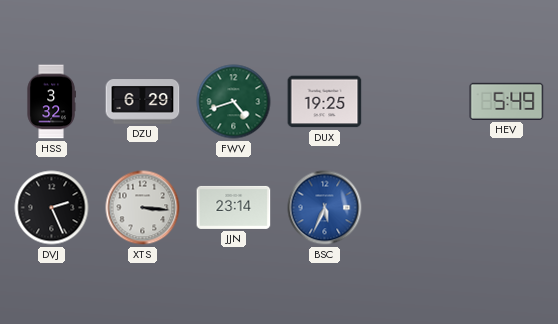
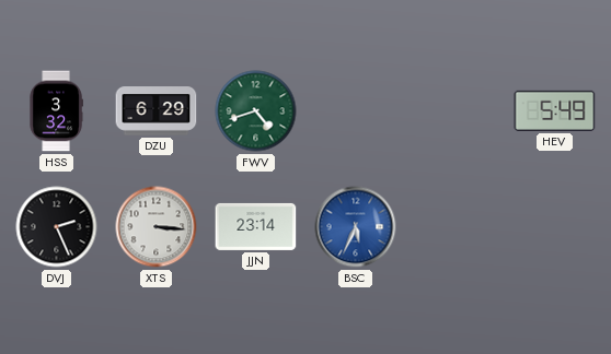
DUX: 19:25 -> none
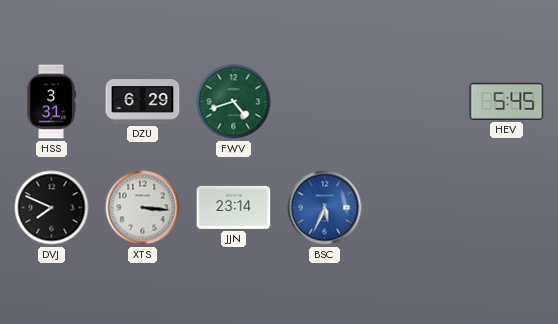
HSS: 3:32 -> 3:31
HEV: 5:49 -> 5:45
DVJ: 2:26 -> 7:49
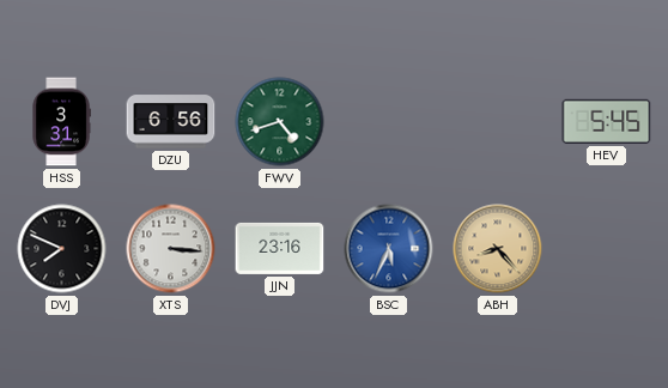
DZU: 6:29 -> 6:56
JJN: 23:14 -> 23:16
ABH: none -> 8:23
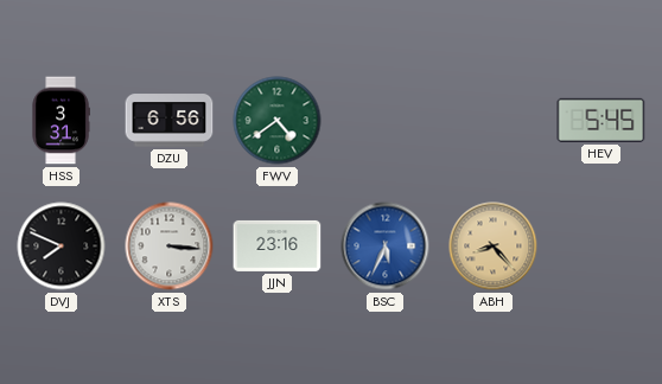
FWV: 4:42 -> 4:39
